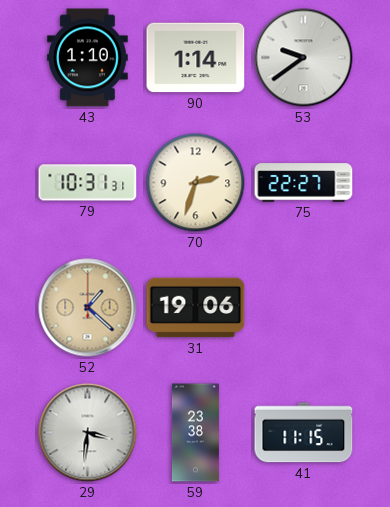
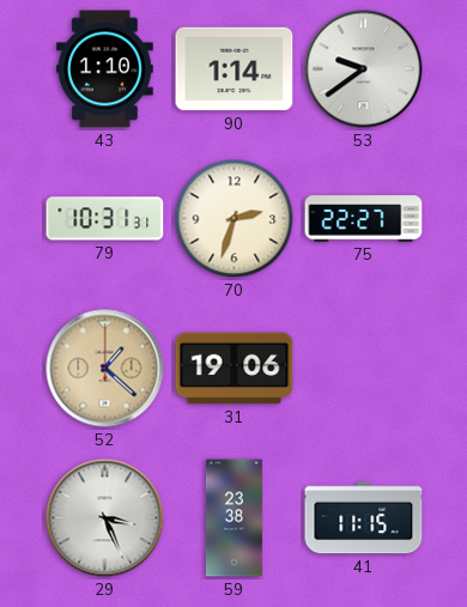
29: 3:31 -> 3:26
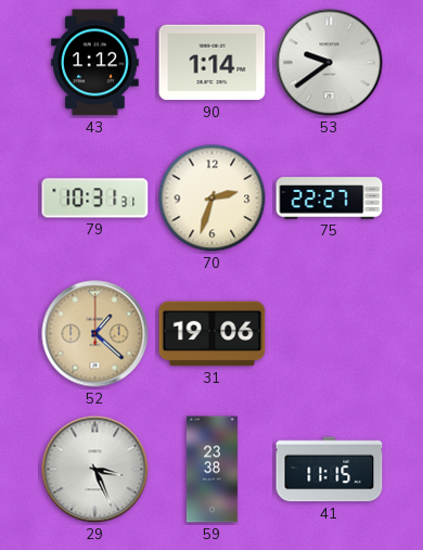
43: 1:10 -> 1:12
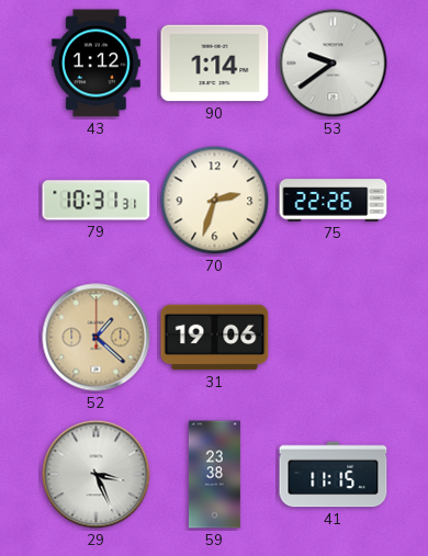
75: 22:27 -> 22:26
